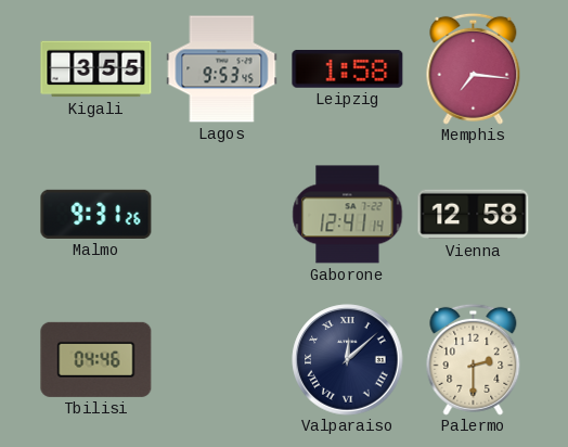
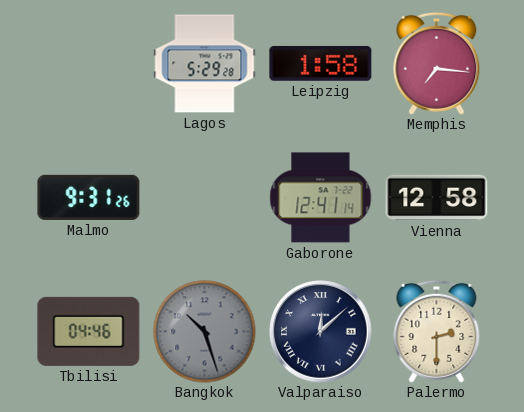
Kigali: 3:55 -> none
Lagos: 9:53 -> 5:29
Bangkok: none -> 10:27
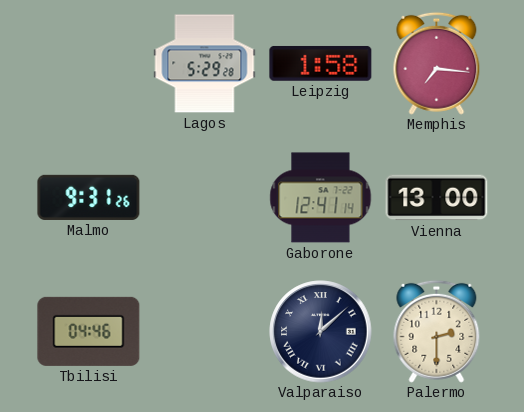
Vienna: 12:58 -> 13:00
Bangkok: 10:27 -> none
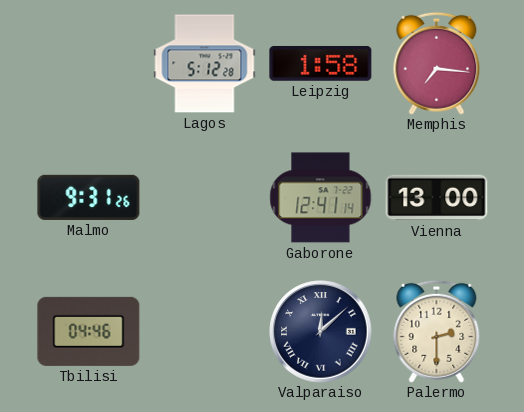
Lagos: 5:29 -> 5:12
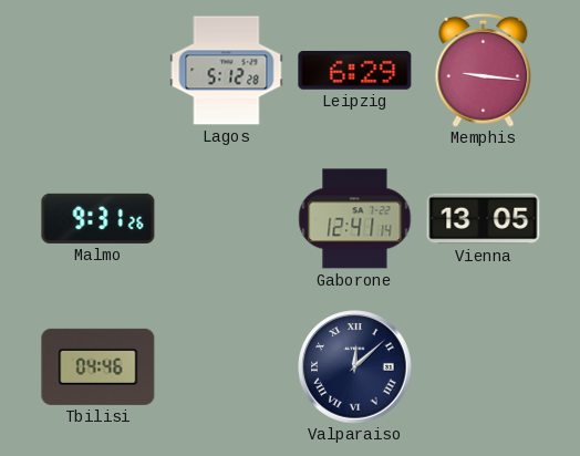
Leipzig: 1:58 -> 6:29
Memphis: 7:16 -> 9:16
Vienna: 13:00 -> 13:05
Palermo: 2:30 -> none
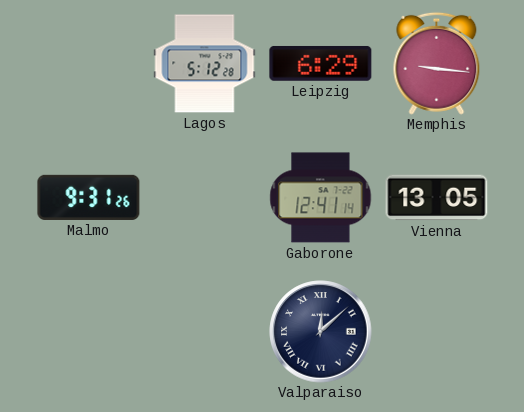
Tbilisi: 04:46 -> none
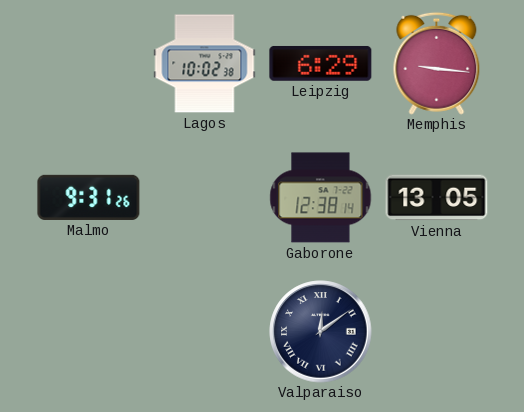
Lagos: 5:12 -> 10:02
Gaborone: 12:41 -> 12:38
Valparaiso: 12:08 -> 12:09
